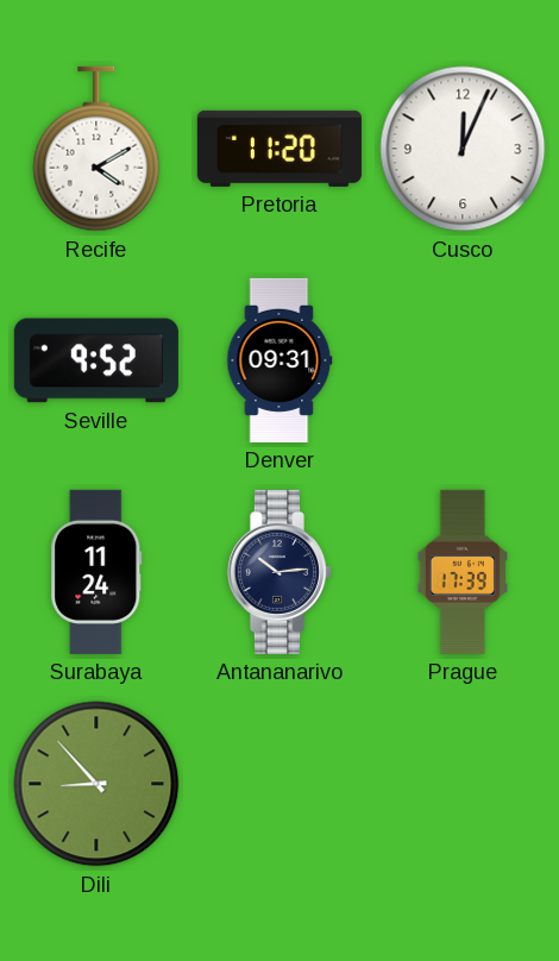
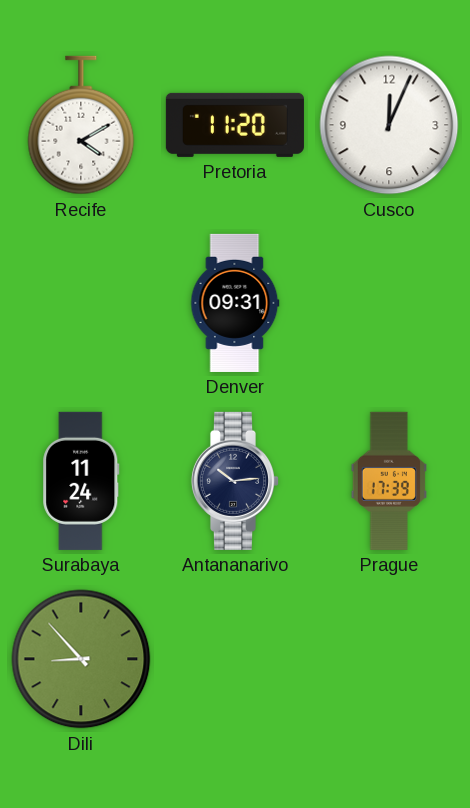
Seville: 9:52 -> none
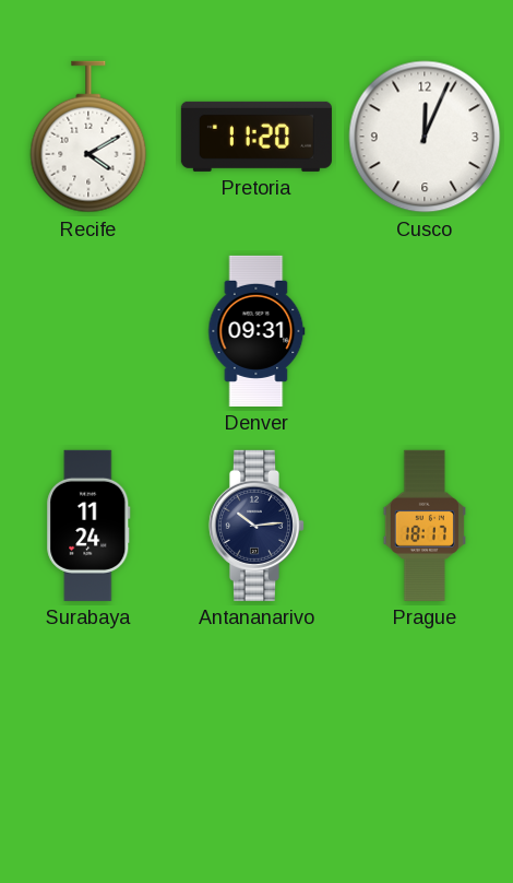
Prague: 17:39 -> 18:17
Dili: 8:53 -> none
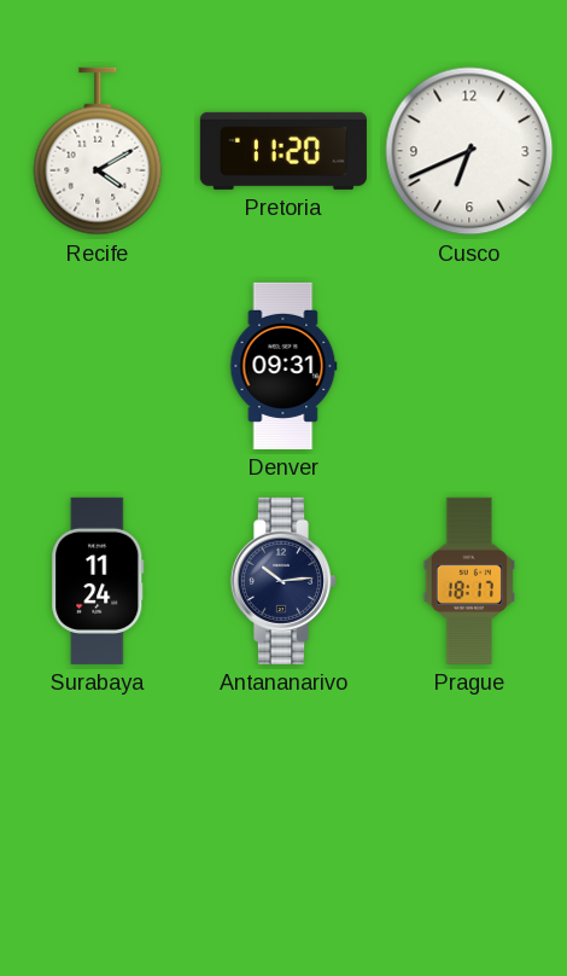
Cusco: 12:04 -> 6:41
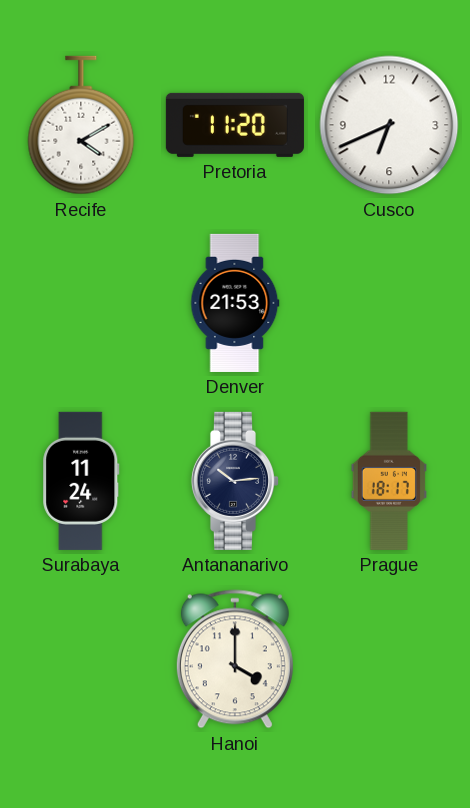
Denver: 09:31 -> 21:53
Hanoi: none -> 4:00
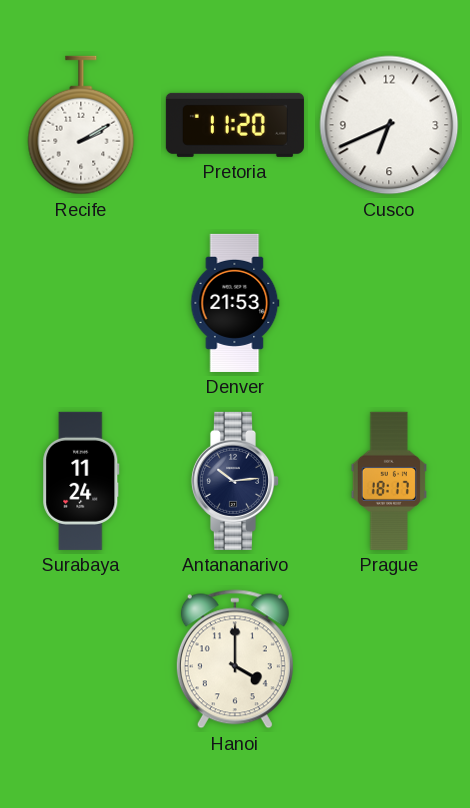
Recife: 4:10 -> 2:10
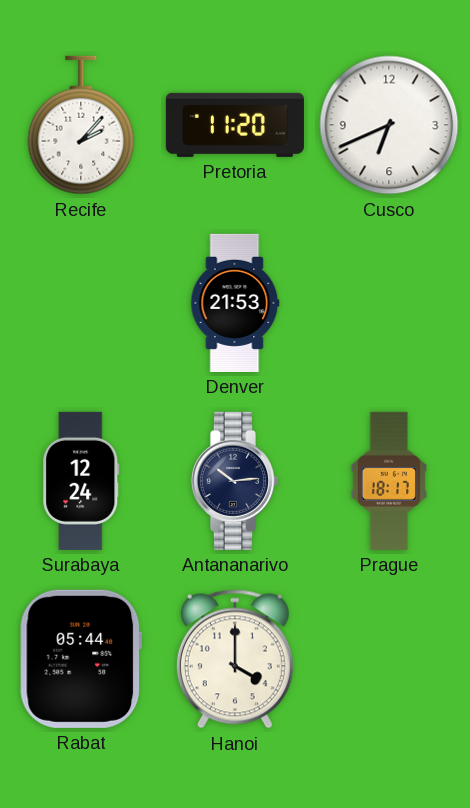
Recife: 2:10 -> 2:07
Surabaya: 11:24 -> 12:24
Rabat: none -> 05:44
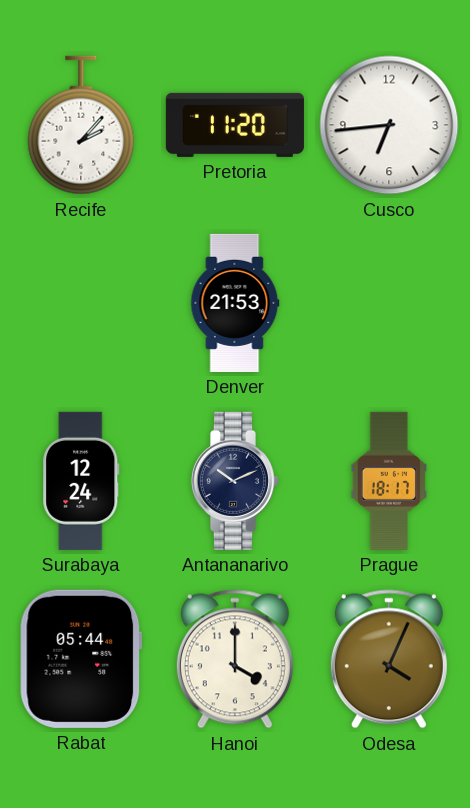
Cusco: 6:41 -> 6:44
Antananarivo: 10:14 -> 10:11
Odesa: none -> 4:04
